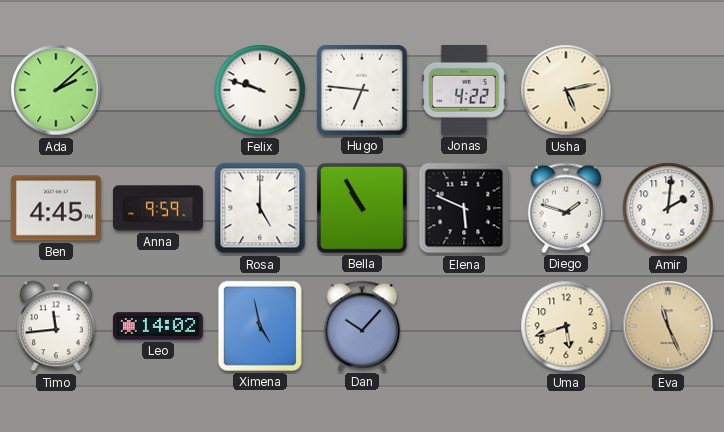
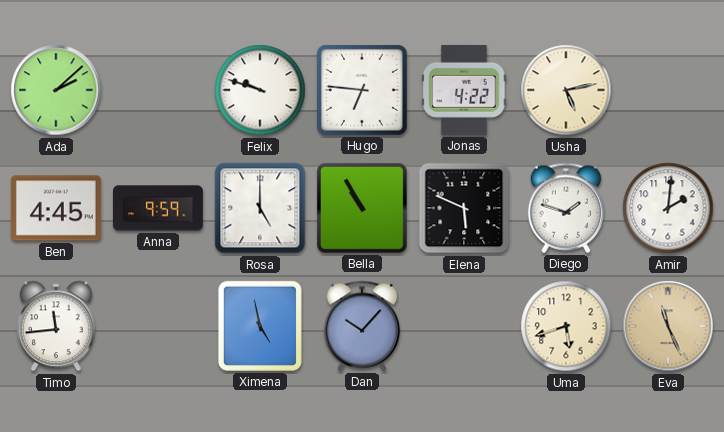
Leo: 14:02 -> none
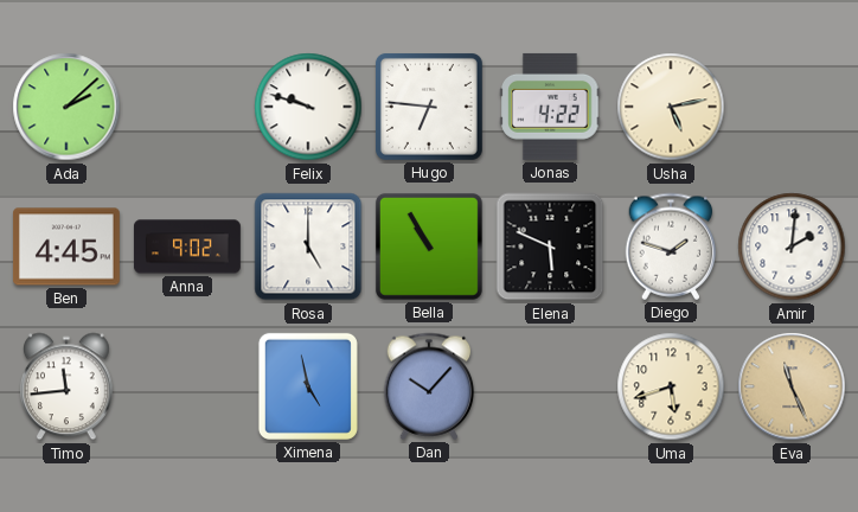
Anna: 9:59 -> 9:02
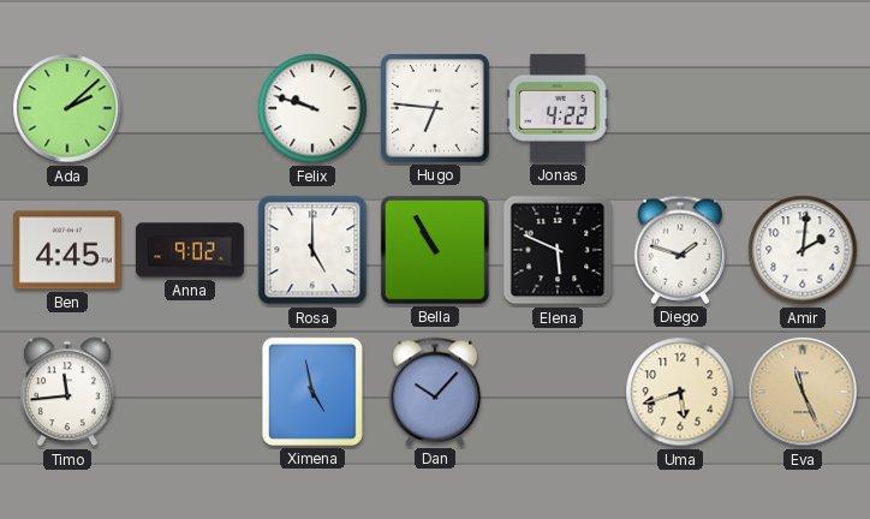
Usha: 5:13 -> none
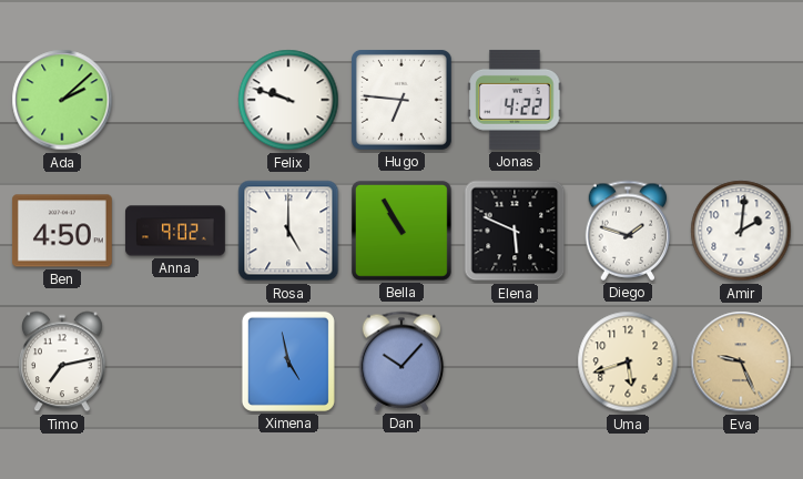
Ben: 4:45 -> 4:50
Timo: 11:44 -> 7:13
Eva: 11:26 -> 9:26
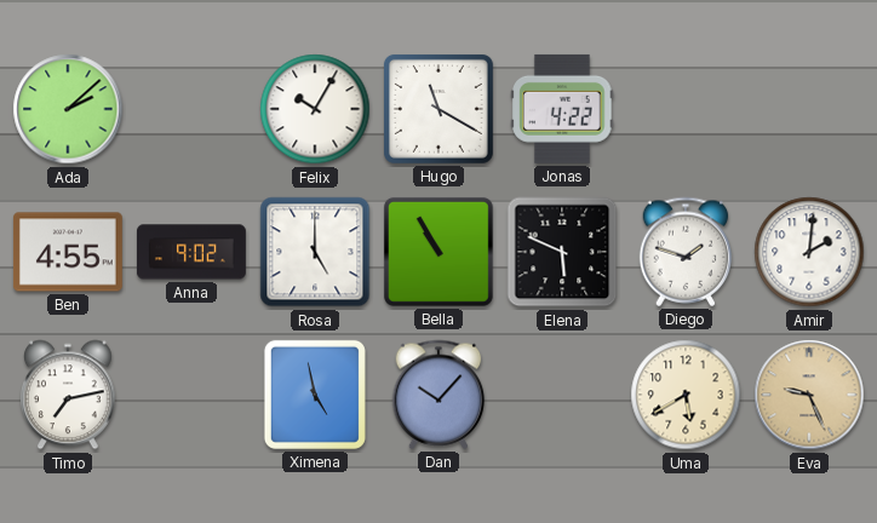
Felix: 9:48 -> 10:05
Hugo: 6:46 -> 11:20
Ben: 4:50 -> 4:55
Uma: 5:42 -> 5:40
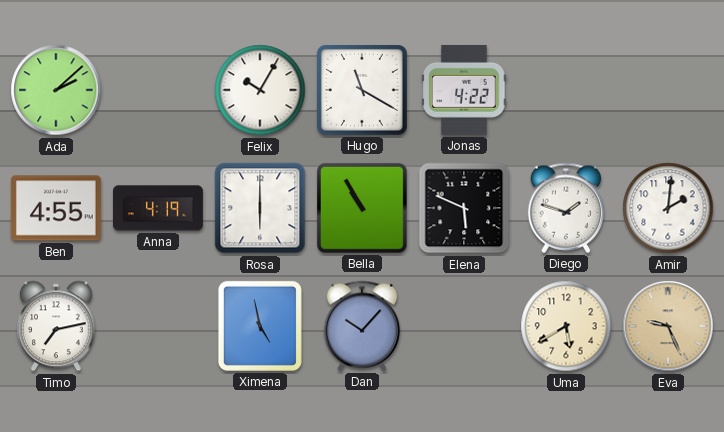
Anna: 9:02 -> 4:19
Rosa: 5:00 -> 6:00
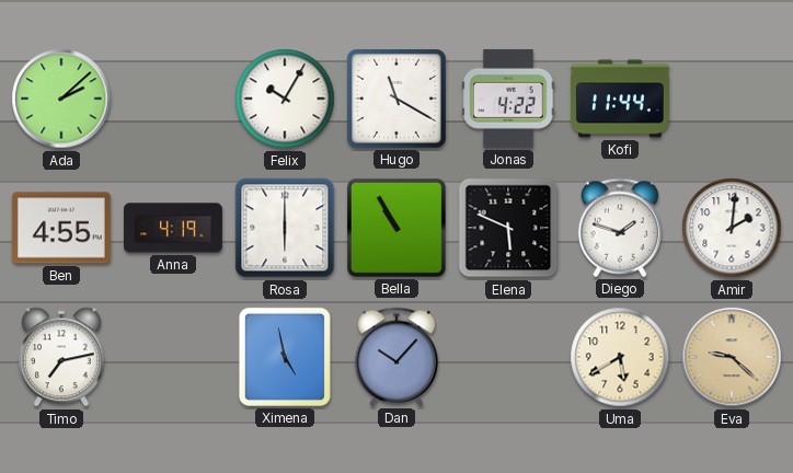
Kofi: none -> 11:44
Eva: 9:26 -> 9:22
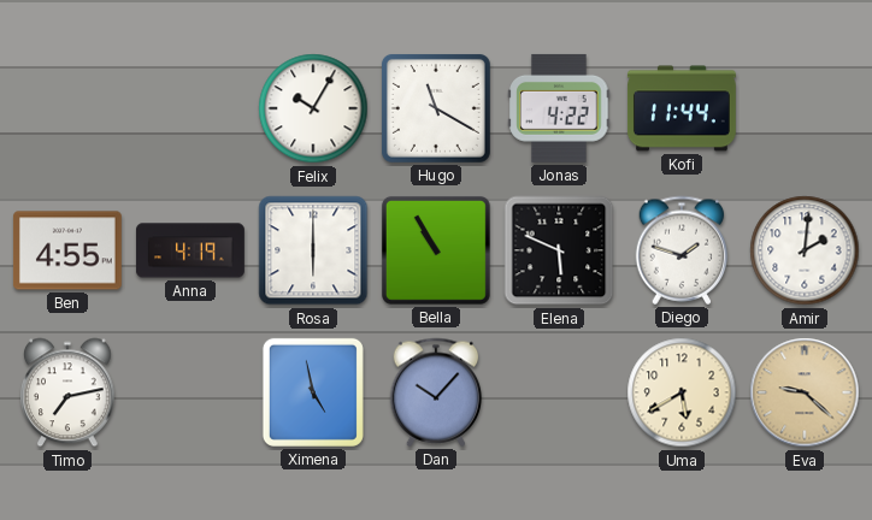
Ada: 2:08 -> none
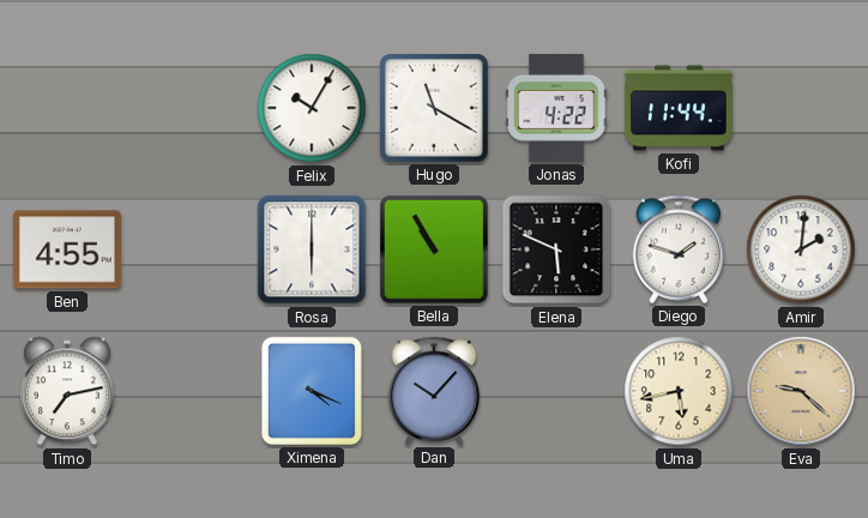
Anna: 4:19 -> none
Ximena: 4:58 -> 4:19
Uma: 5:40 -> 5:43
